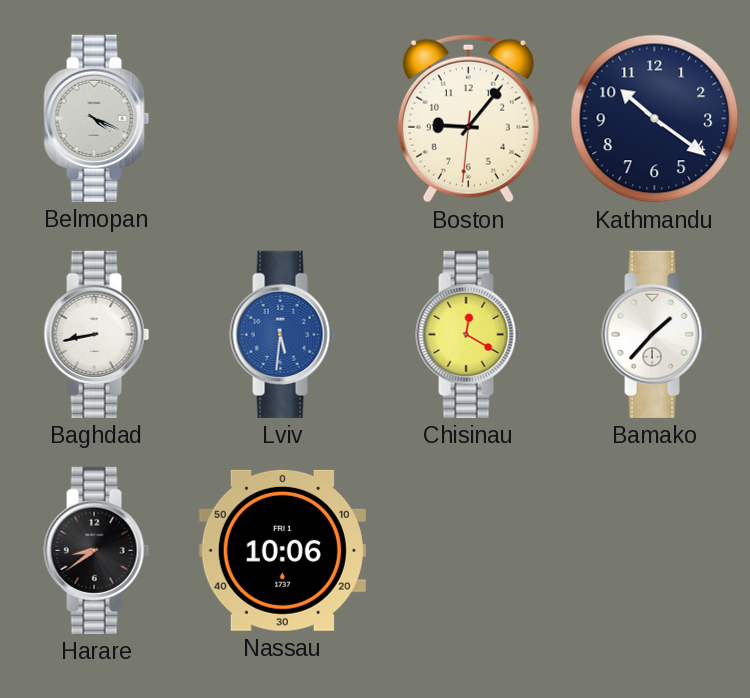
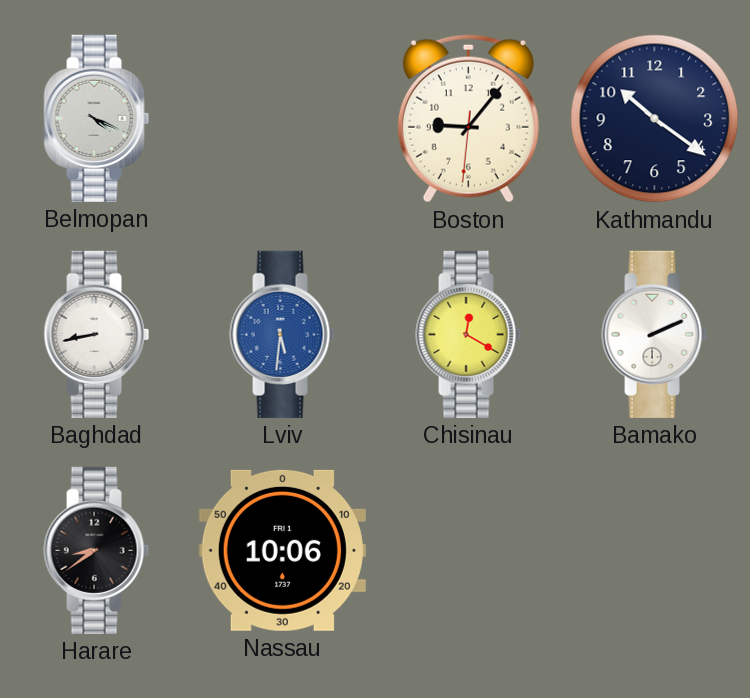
Bamako: 1:37 -> 2:11
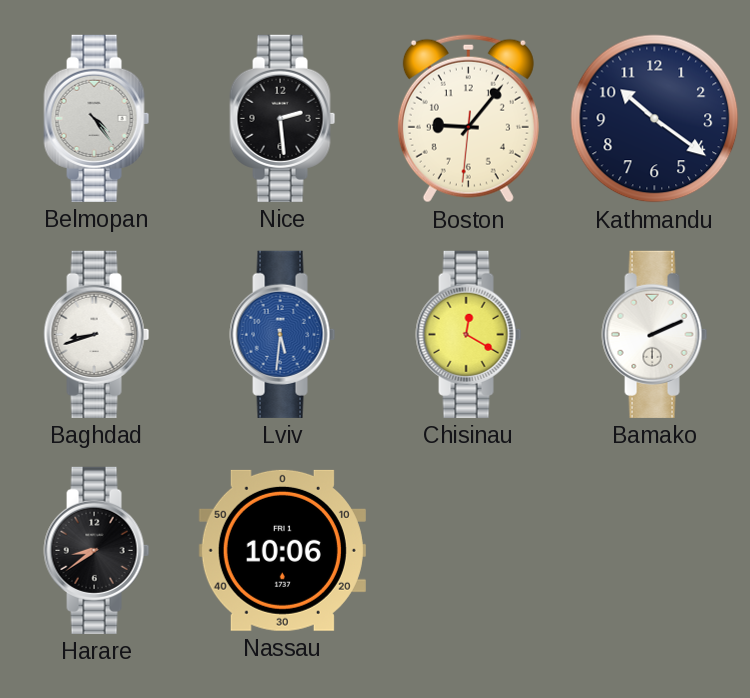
Belmopan: 4:19 -> 4:24
Nice: none -> 2:29
Baghdad: 8:43 -> 8:42
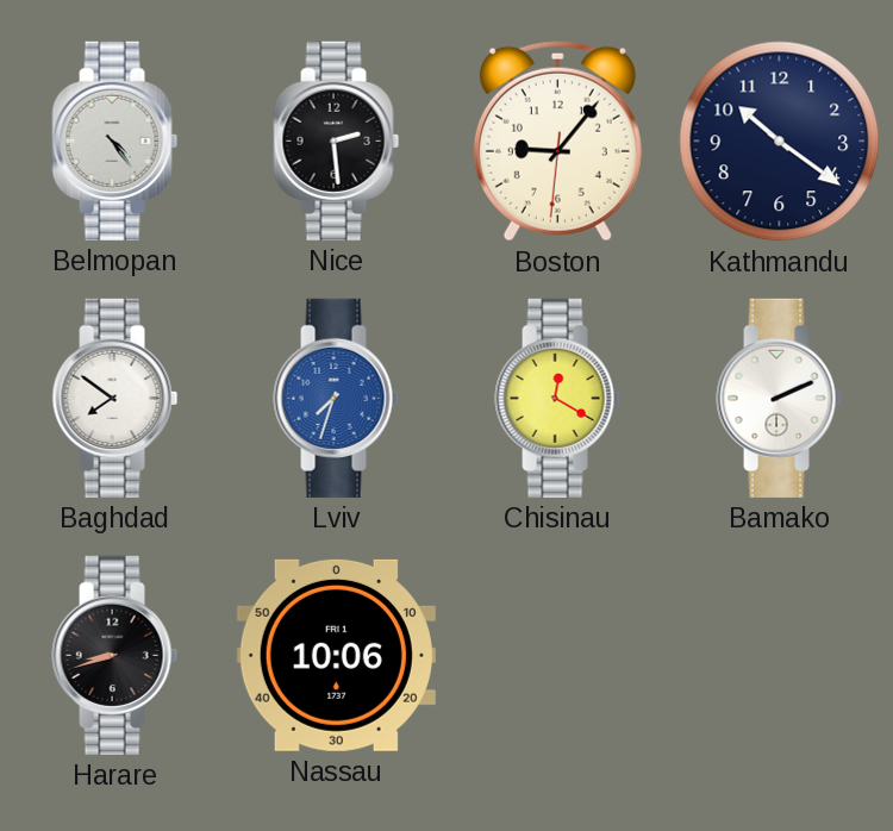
Baghdad: 8:42 -> 7:51
Lviv: 5:31 -> 7:33
Harare: 8:39 -> 8:42
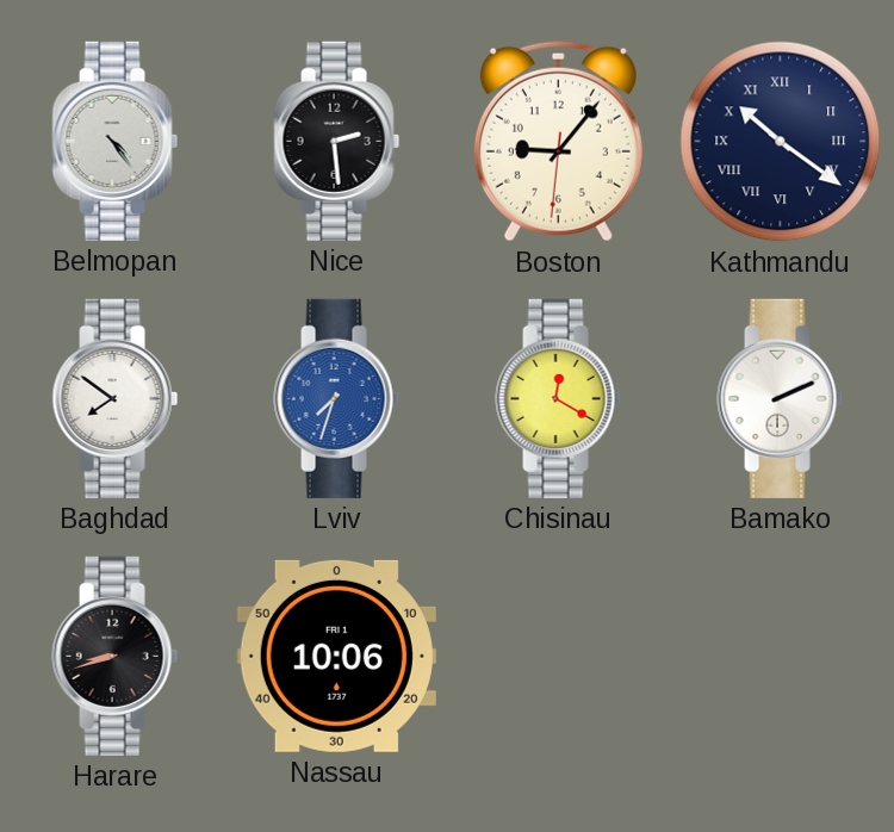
Kathmandu numerals: Arabic -> Roman
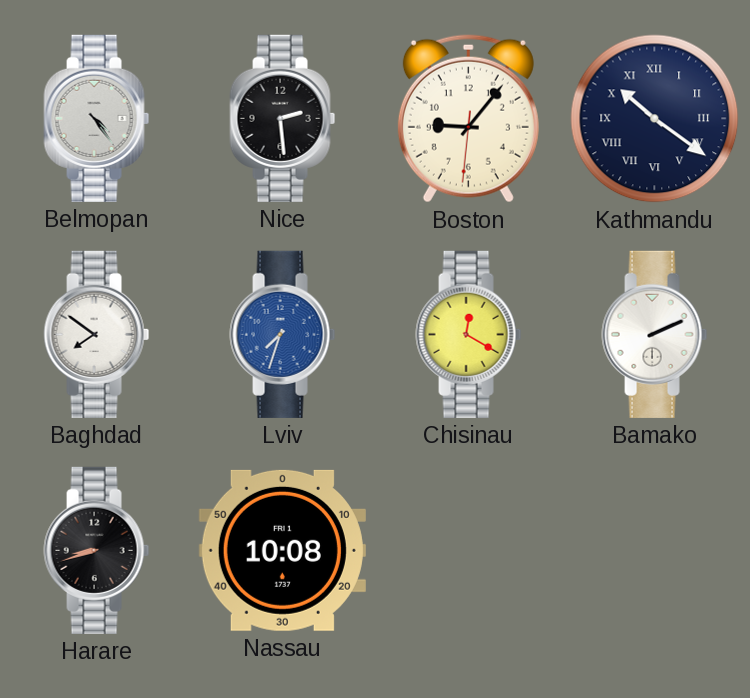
Nassau: 10:06 -> 10:08
